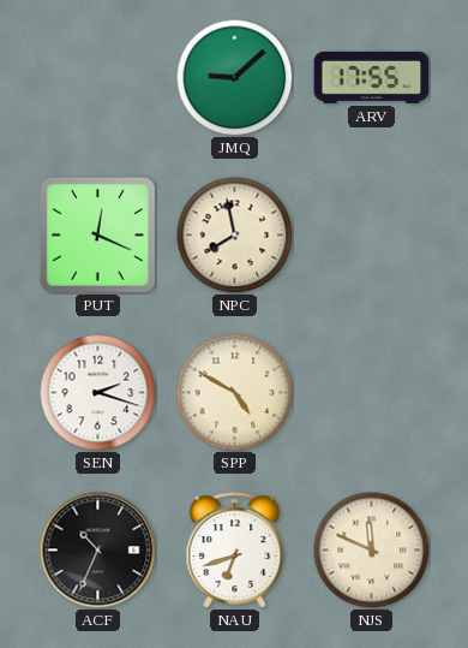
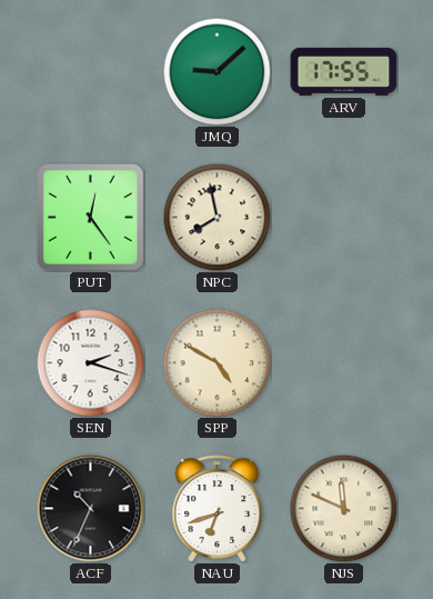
PUT: 12:19 -> 12:24
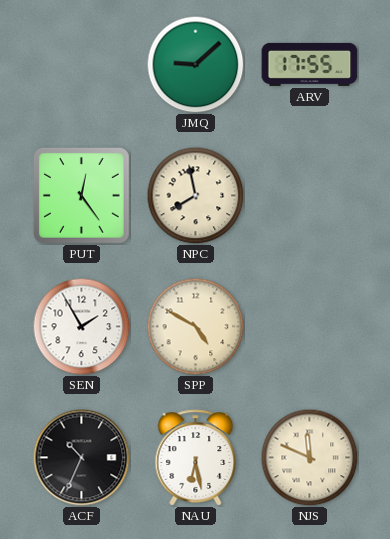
SEN: 2:18 -> 1:55
NAU: 6:42 -> 6:28
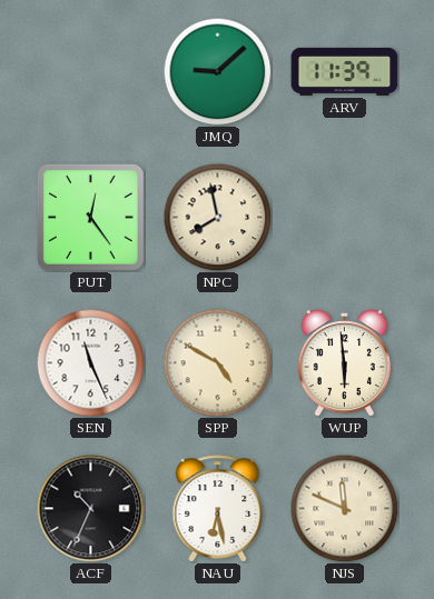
ARV: 17:55 -> 11:39
SEN: 1:55 -> 11:26
WUP: none -> 5:59
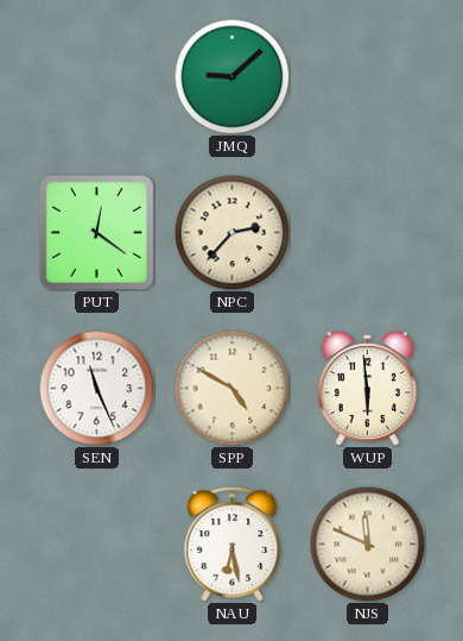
ARV: 11:39 -> none
PUT: 12:24 -> 12:21
NPC: 7:58 -> 2:37
ACF: 10:34 -> none
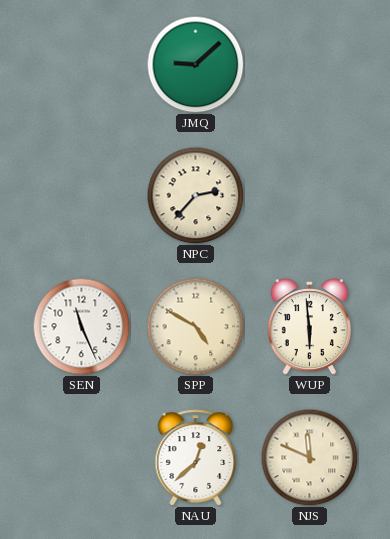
PUT: 12:21 -> none
NAU: 6:28 -> 12:38
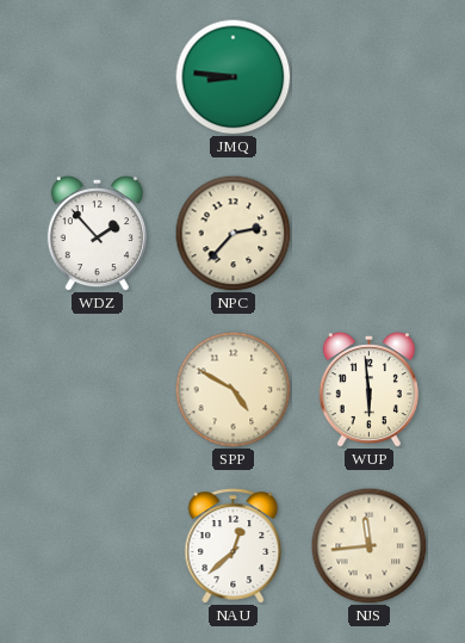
JMQ: 9:08 -> 8:46
WDZ: none -> 1:53
SEN: 11:26 -> none
NJS: 11:49 -> 11:44
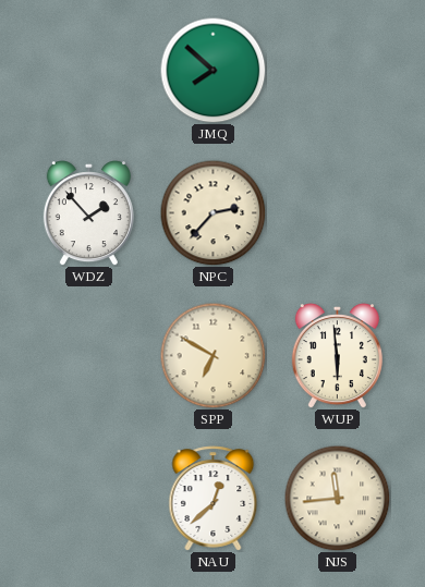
JMQ: 8:46 -> 7:52
SPP: 4:50 -> 6:50
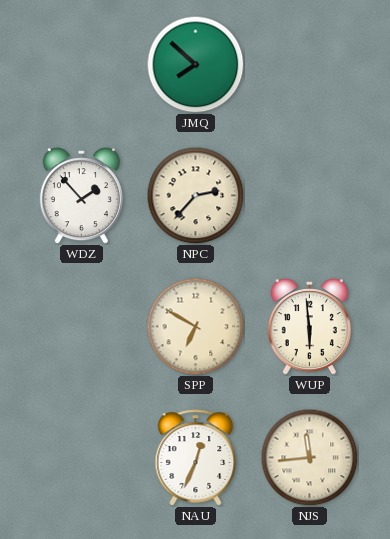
NAU: 12:38 -> 12:34
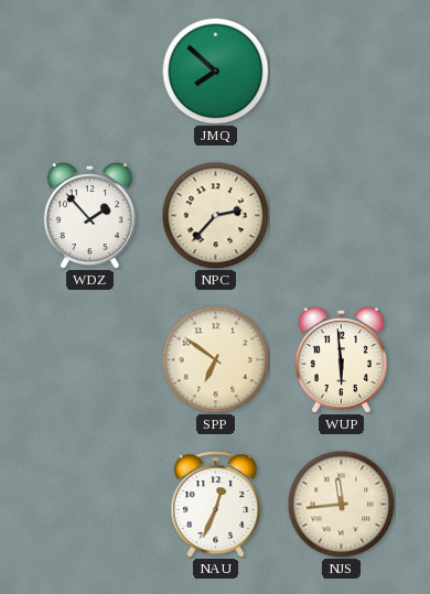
SPP: 6:50 -> 6:51
